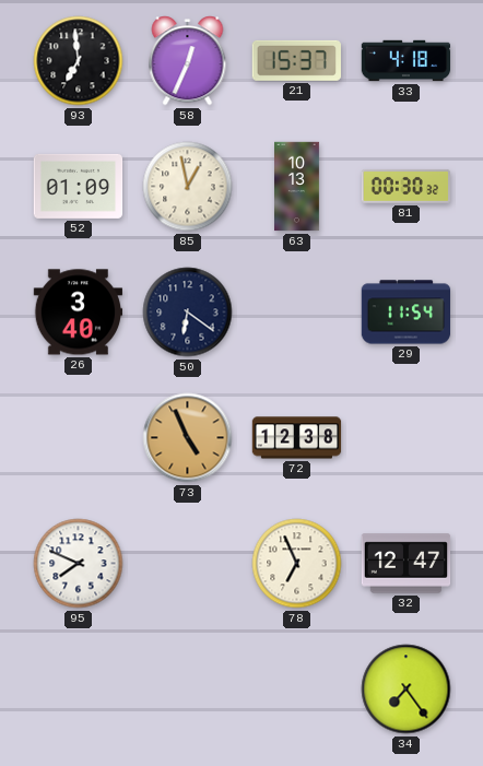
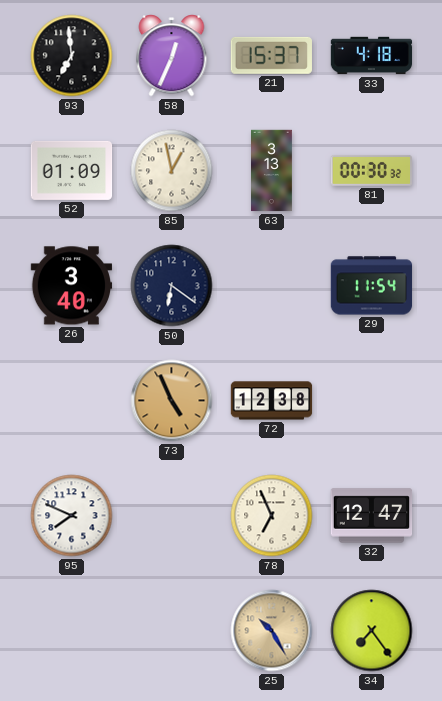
63: 10:13 -> 3:13
25: none -> 10:25
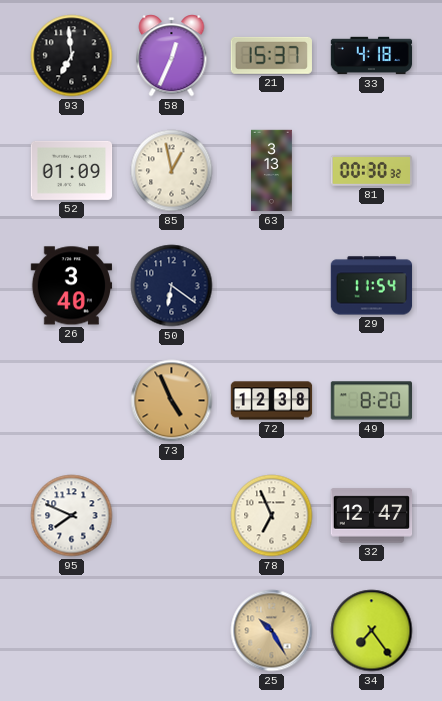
49: none -> 8:20
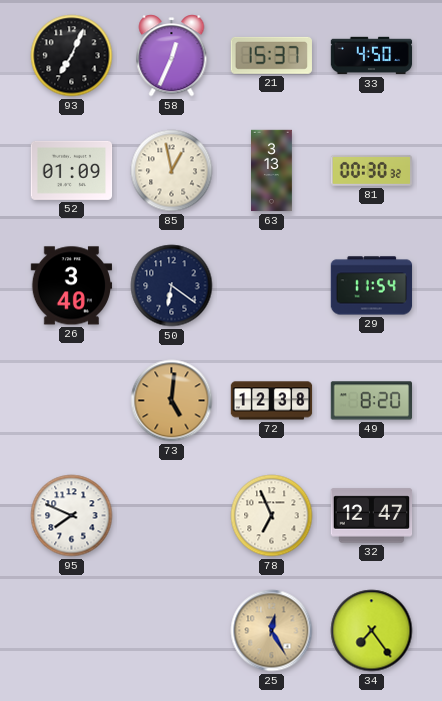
93: 6:59 -> 7:04
33: 4:18 -> 4:50
73: 4:56 -> 5:01
25: 10:25 -> 12:25
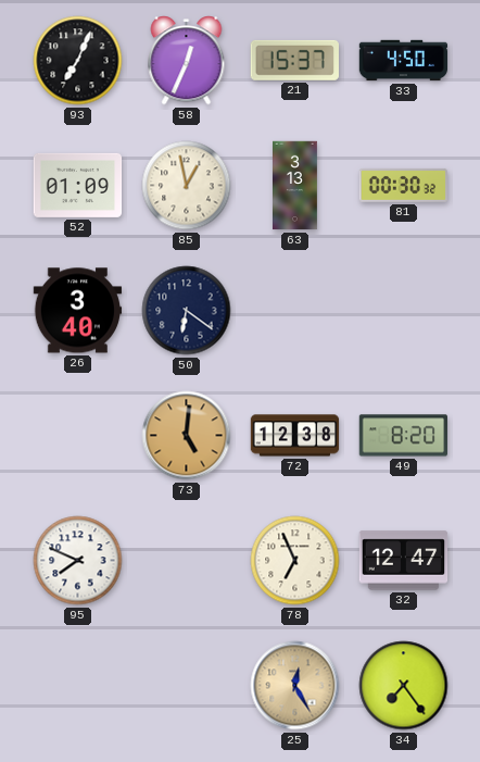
29: 11:54 -> none
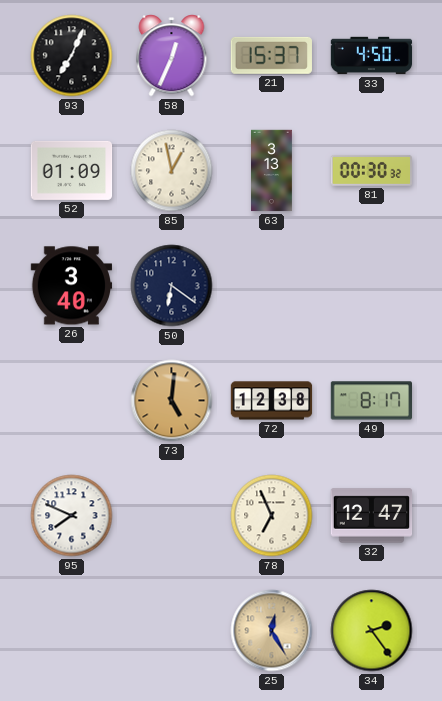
49: 8:20 -> 8:17
34: 7:24 -> 2:24
